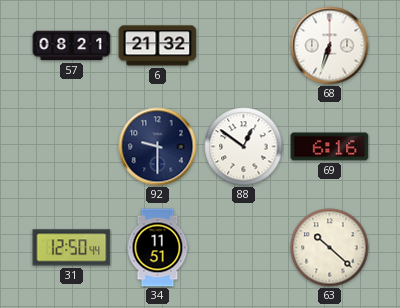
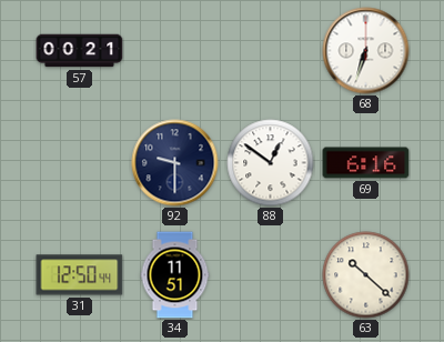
57: 08:21 -> 00:21
6: 21:32 -> none
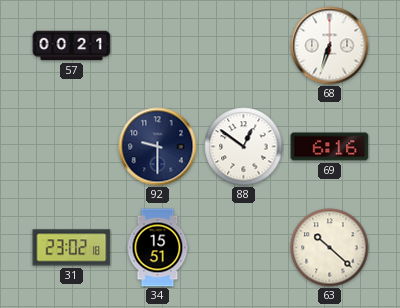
31: 12:50 -> 23:02
34: 11:51 -> 15:51
